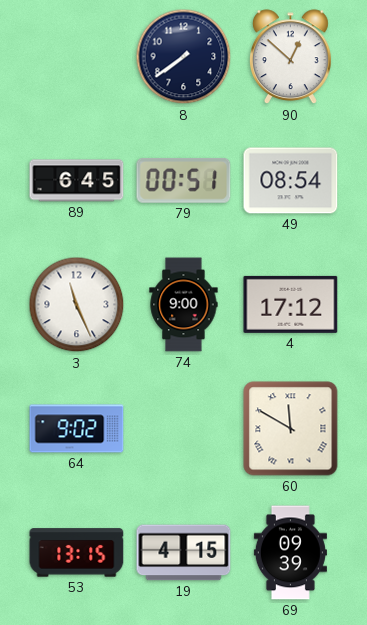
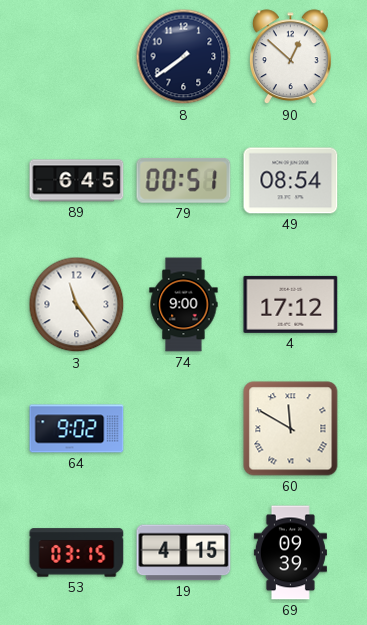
3: 11:26 -> 11:24
53: 13:15 -> 03:15
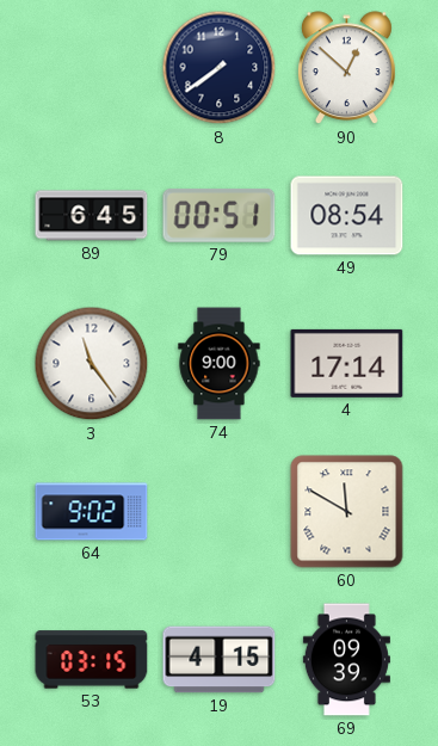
4: 17:12 -> 17:14
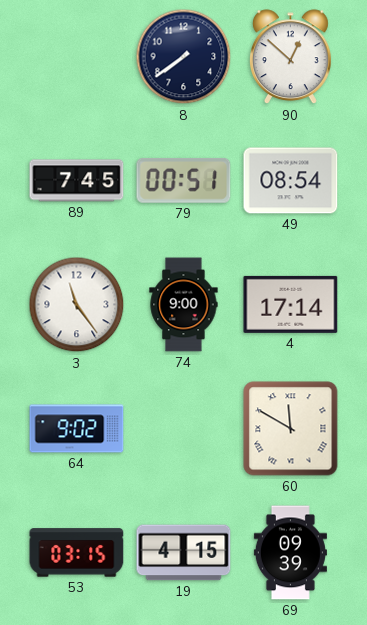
89: 6:45 -> 7:45
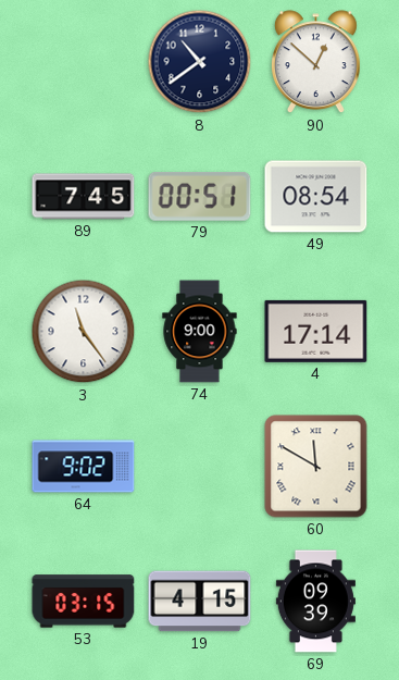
8: 7:39 -> 10:39
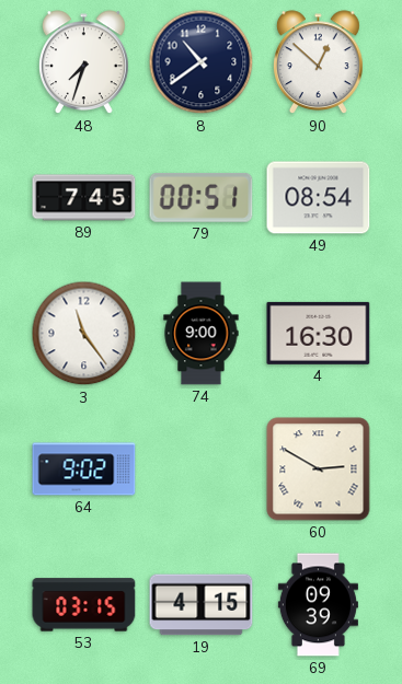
48: none -> 7:33
4: 17:14 -> 16:30
60: 11:50 -> 2:50
